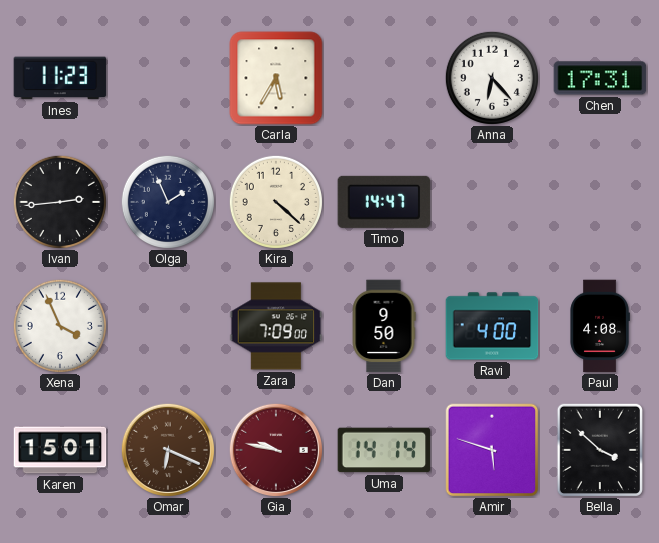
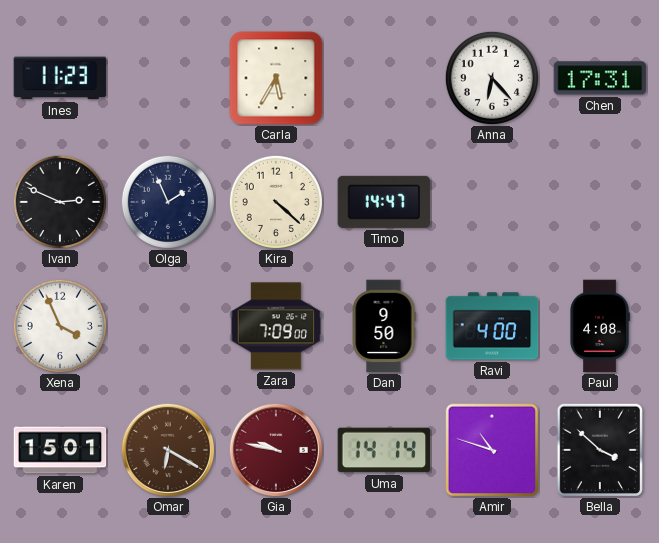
Ivan: 2:44 -> 2:49
Omar: 6:19 -> 6:20
Amir: 5:48 -> 10:48
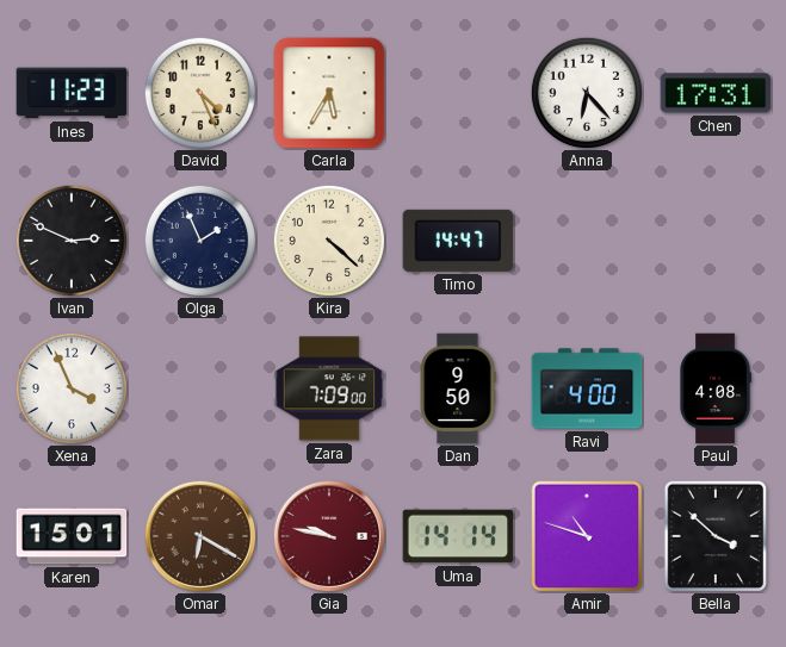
David: none -> 4:26
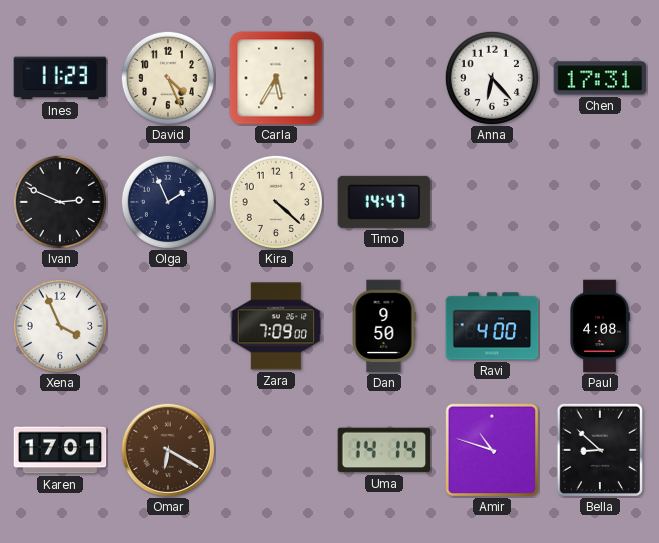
Karen: 15:01 -> 17:01
Gia: 9:47 -> none
Bella: 3:52 -> 8:52
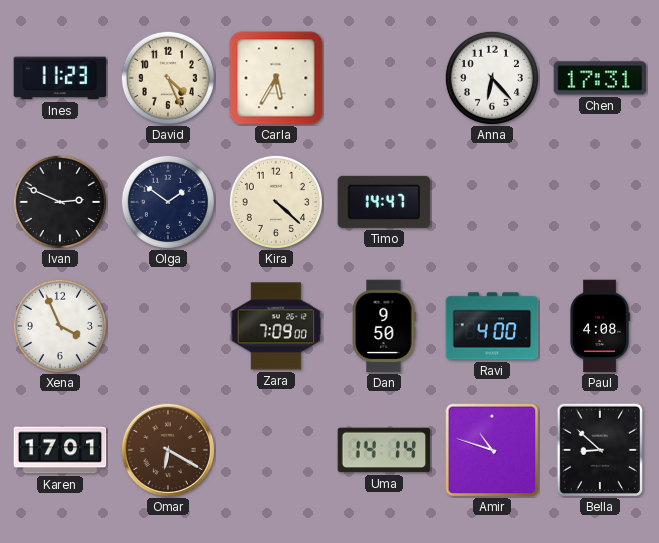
Olga: 1:56 -> 1:51
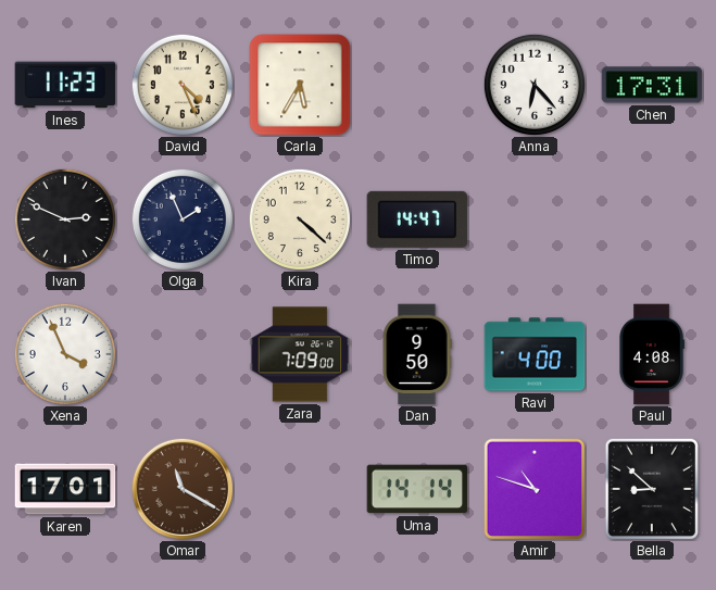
Olga: 1:51 -> 1:56
Omar: 6:20 -> 11:20
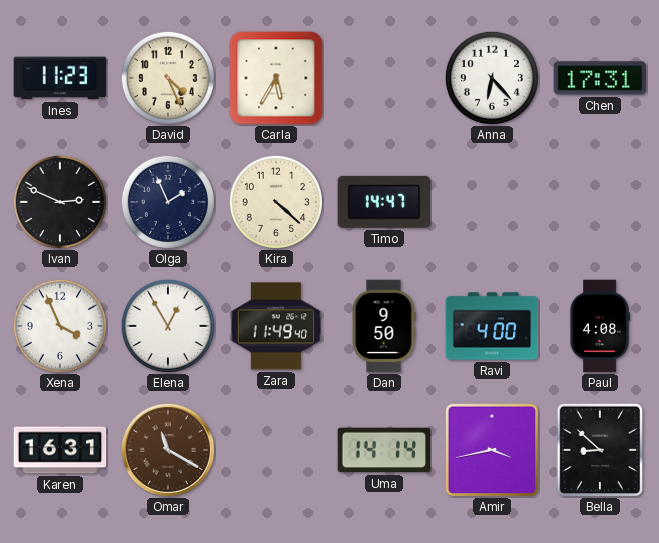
Elena: none -> 12:55
Zara: 7:09 -> 11:49
Karen: 17:01 -> 16:31
Amir: 10:48 -> 3:43
